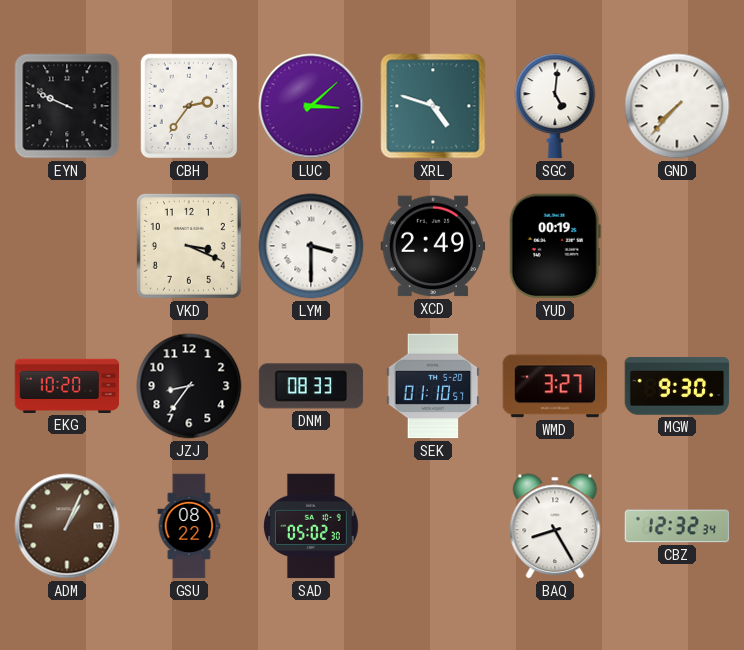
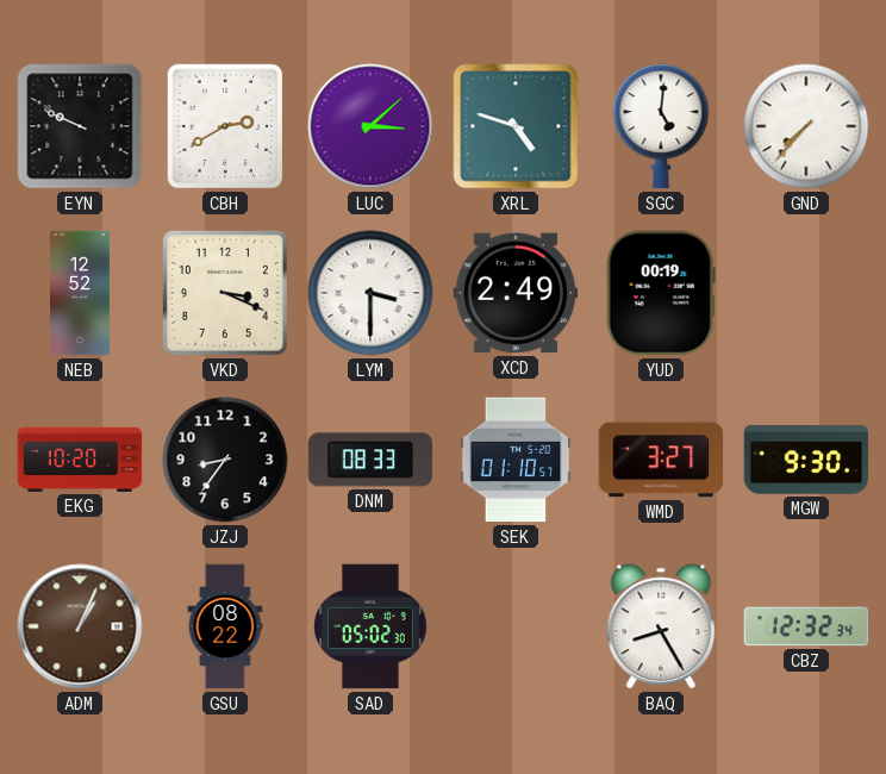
CBH: 2:36 -> 2:40
NEB: none -> 12:52
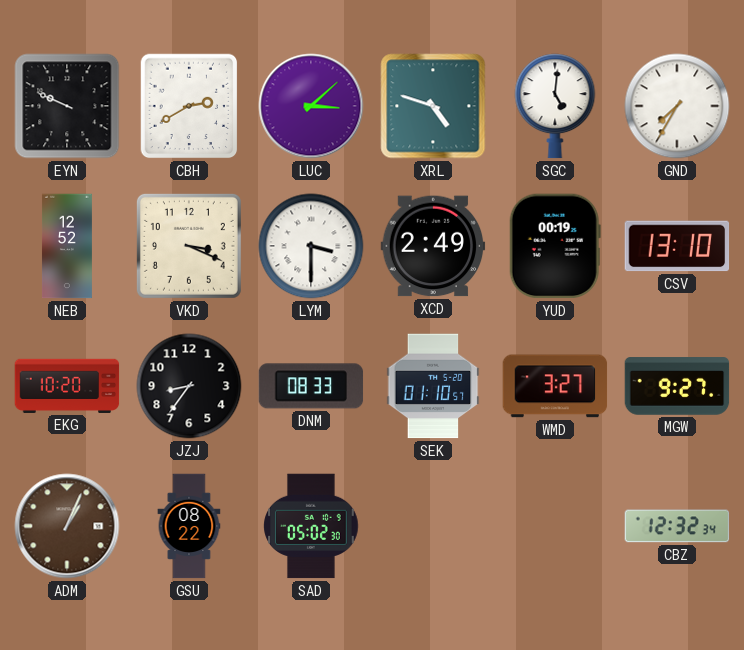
GND: 7:37 -> 7:35
CSV: none -> 13:10
MGW: 9:30 -> 9:27
BAQ: 8:25 -> none
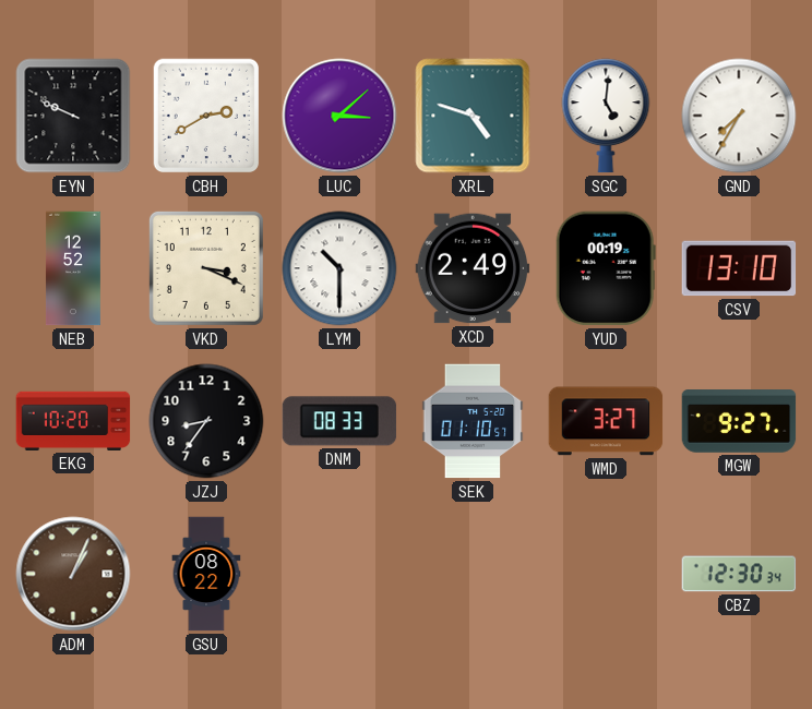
LYM: 3:30 -> 10:30
SAD: 05:02 -> none
CBZ: 12:32 -> 12:30
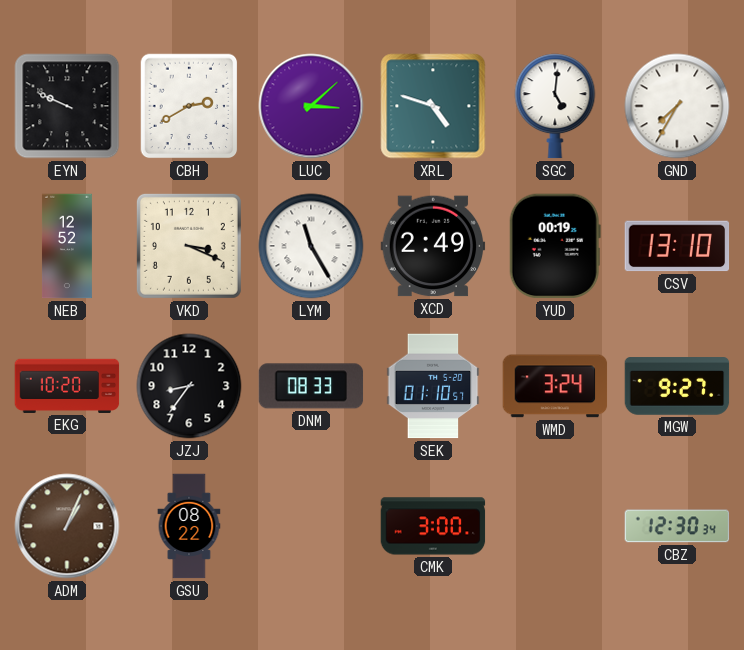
LYM: 10:30 -> 11:25
WMD: 3:27 -> 3:24
CMK: none -> 3:00
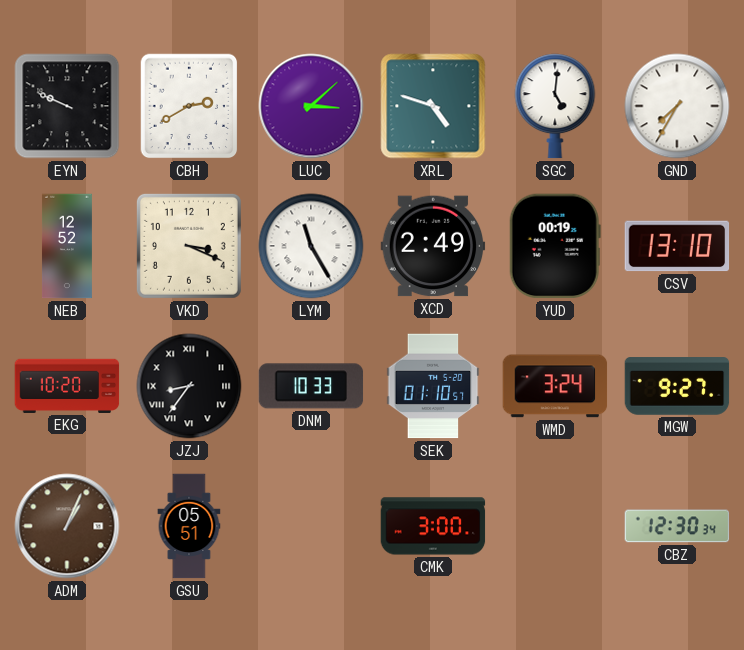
JZJ numerals: Arabic -> Roman
DNM: 08:33 -> 10:33
GSU: 08:22 -> 05:51
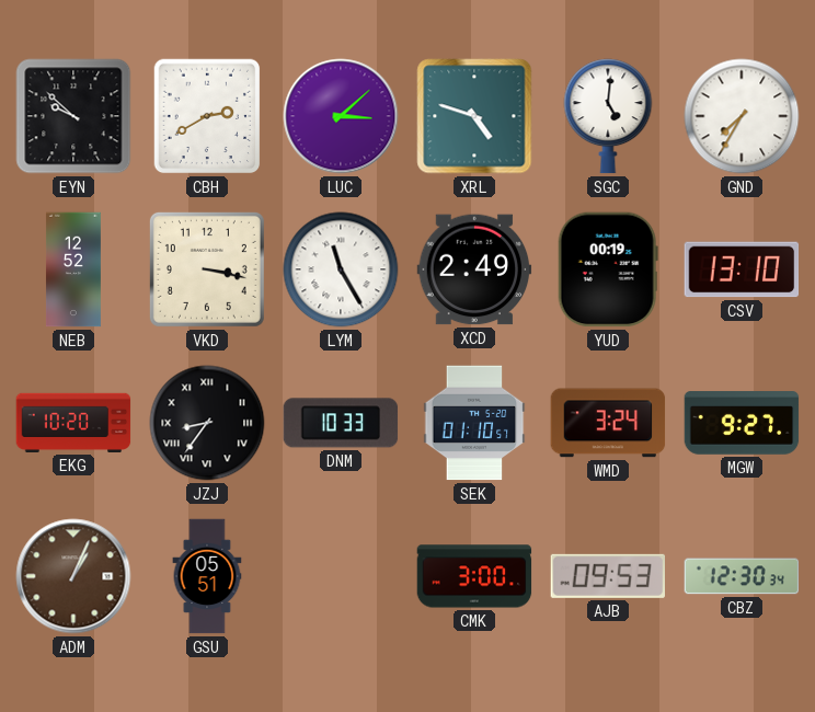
EYN: 9:49 -> 9:52
VKD: 3:19 -> 3:17
AJB: none -> 09:53
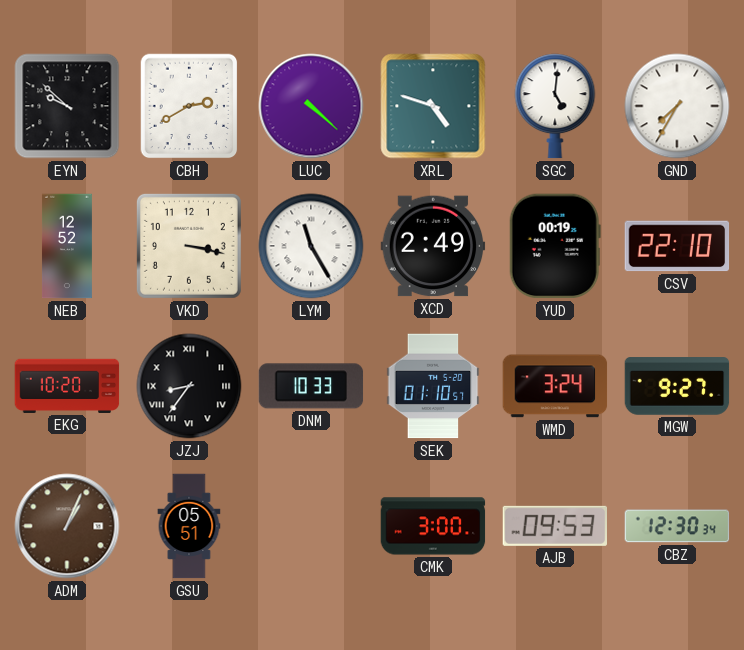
LUC: 3:08 -> 4:22
CSV: 13:10 -> 22:10
